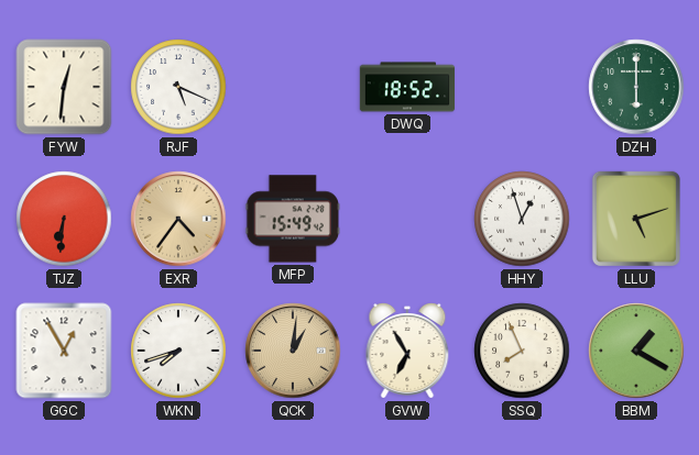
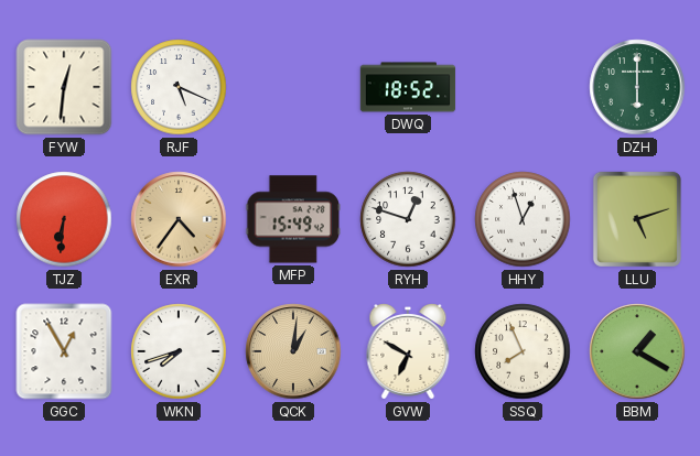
RYH: none -> 12:48
GVW: 6:55 -> 6:50
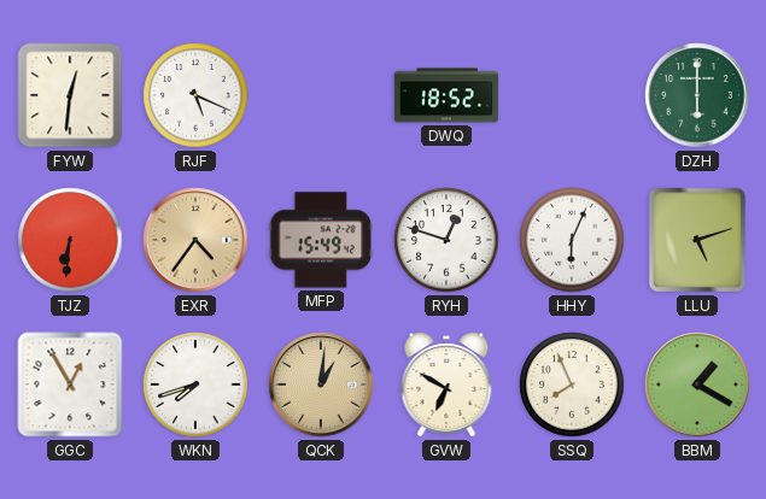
HHY: 12:57 -> 6:04
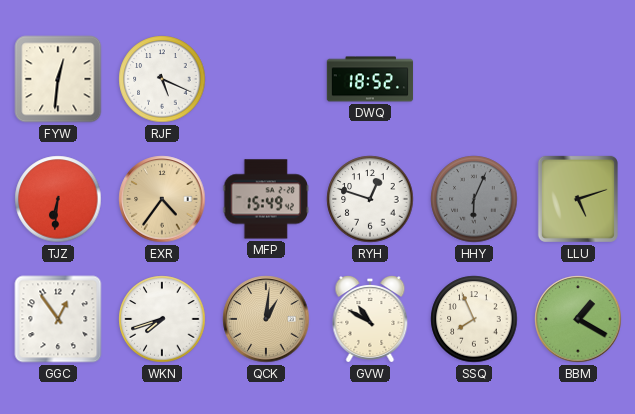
DZH: 6:00 -> none
HHY dial: white -> grey
GGC: 12:55 -> 12:54
GVW: 6:50 -> 10:50
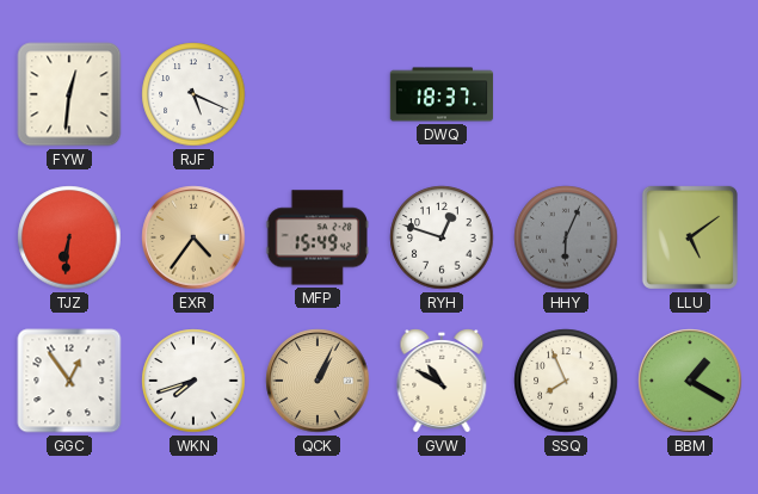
DWQ: 18:52 -> 18:37
LLU: 5:12 -> 5:09
QCK: 1:01 -> 1:04
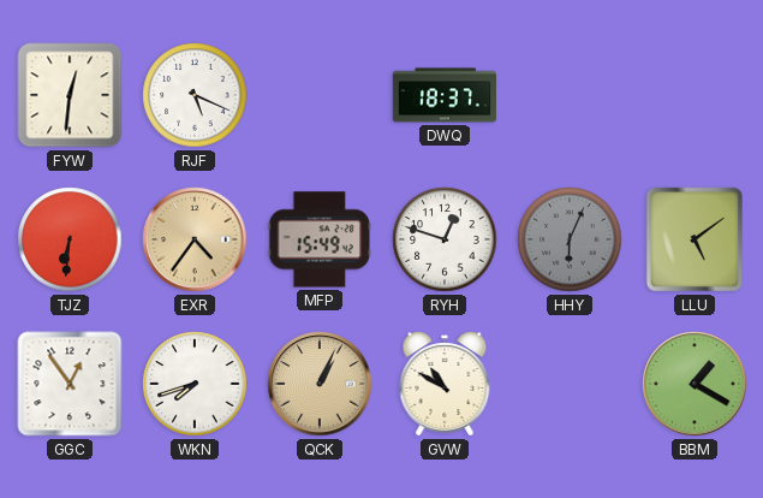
SSQ: 7:56 -> none
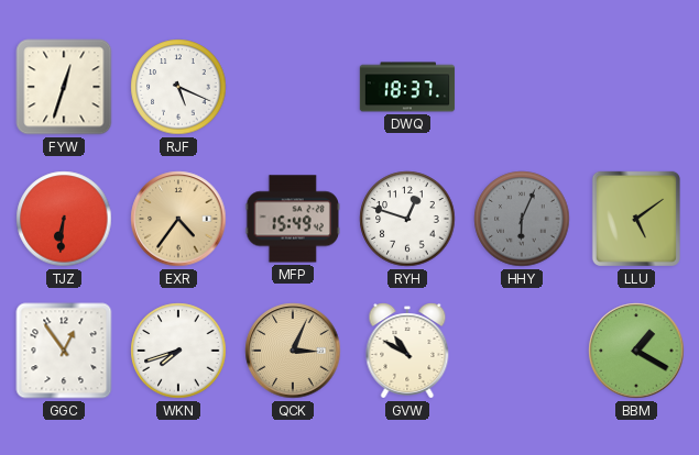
FYW: 12:31 -> 12:33
QCK: 1:04 -> 3:04
